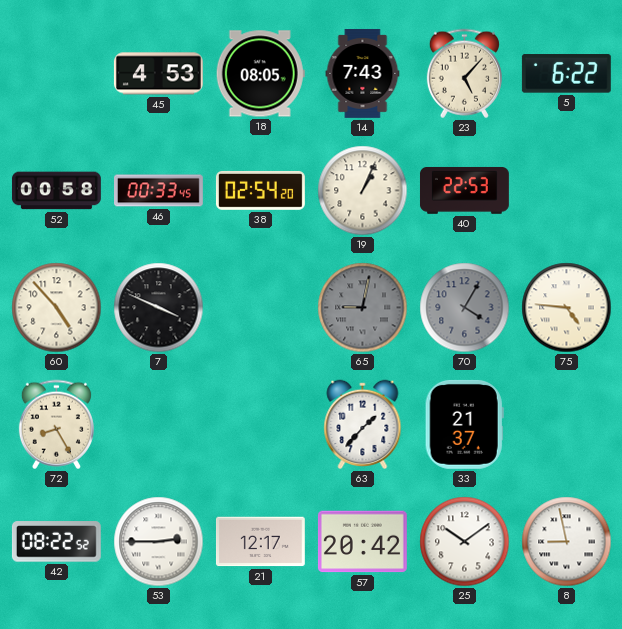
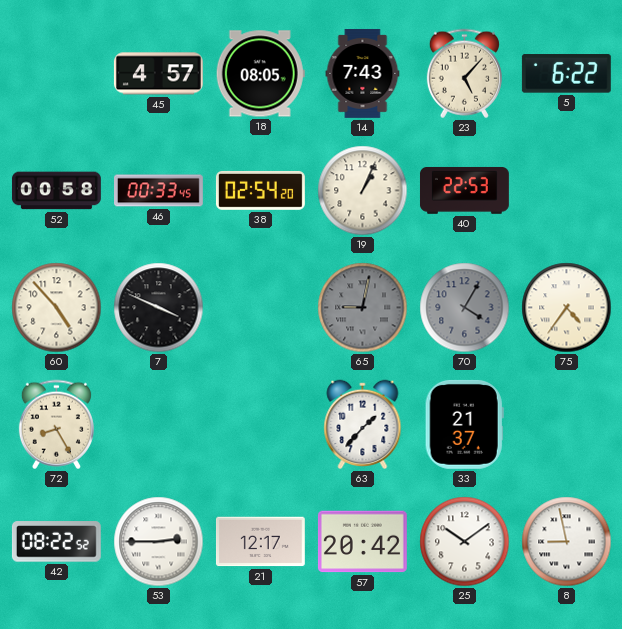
45: 4:53 -> 4:57
75: 4:46 -> 4:36
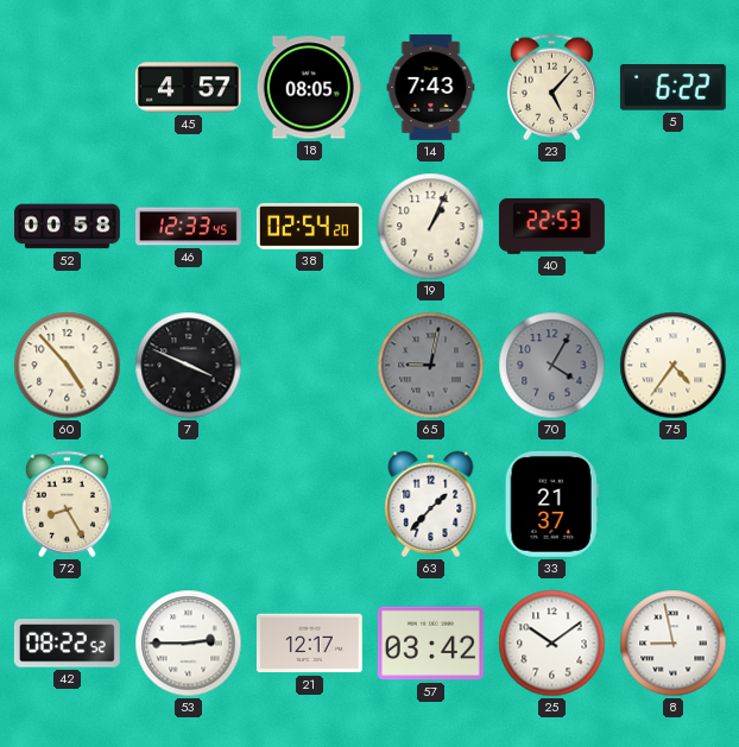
46: 00:33 -> 12:33
57: 20:42 -> 03:42
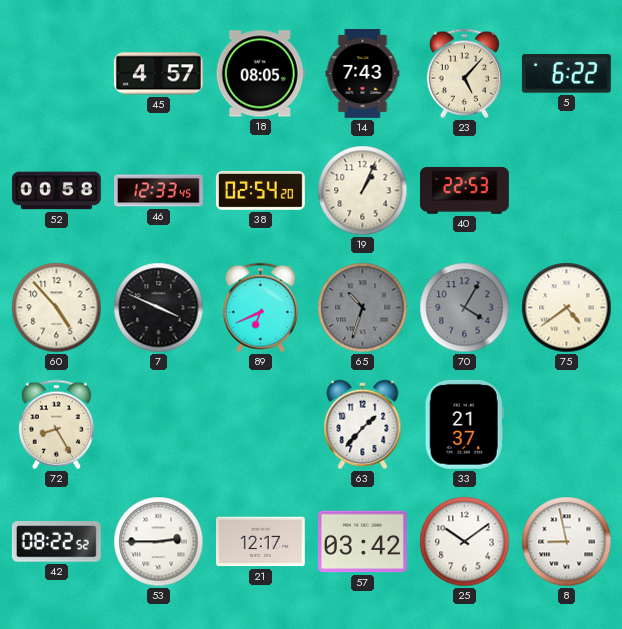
89: none -> 6:41
65: 9:02 -> 10:33
75: 4:36 -> 4:39
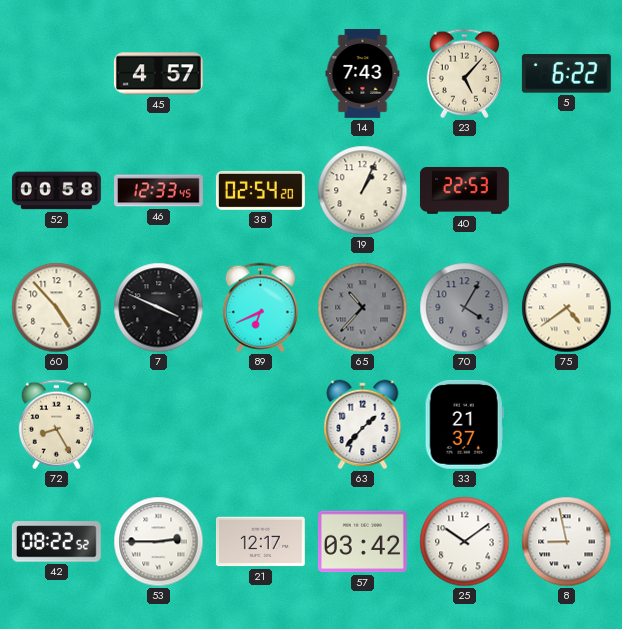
18: 08:05 -> none
65: 10:33 -> 10:37
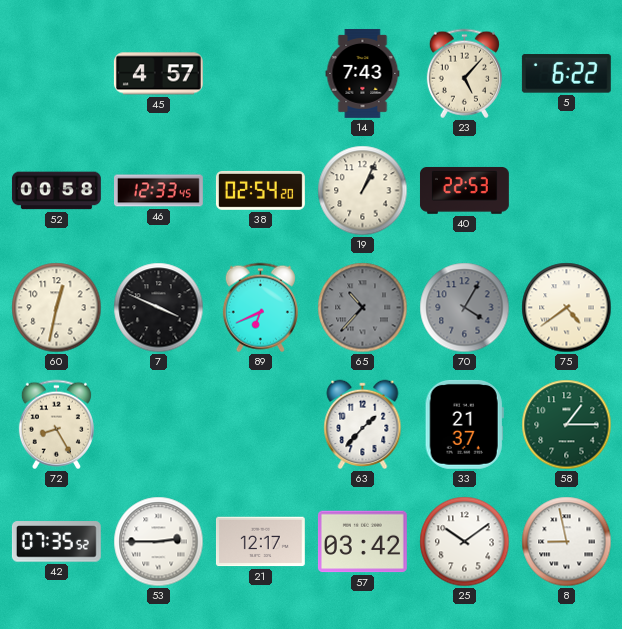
60: 4:53 -> 12:32
58: none -> 1:15
42: 08:22 -> 07:35
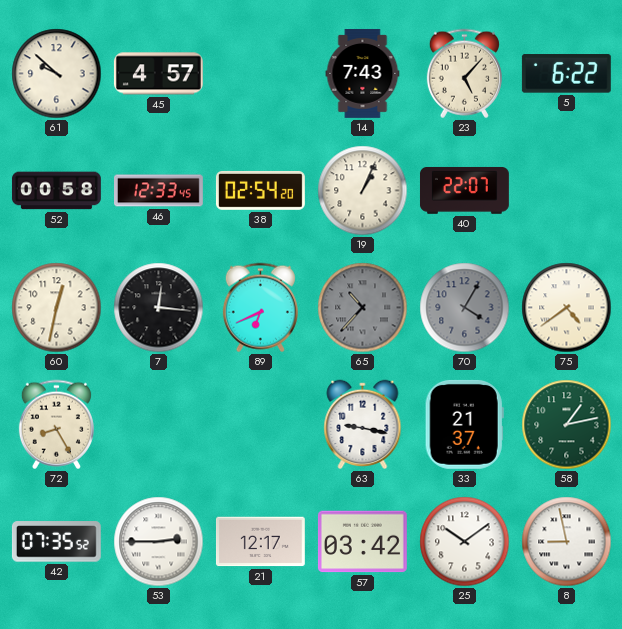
61: none -> 9:52
40: 22:53 -> 22:07
7: 3:49 -> 12:16
63: 1:37 -> 9:17
58: 1:15 -> 1:13
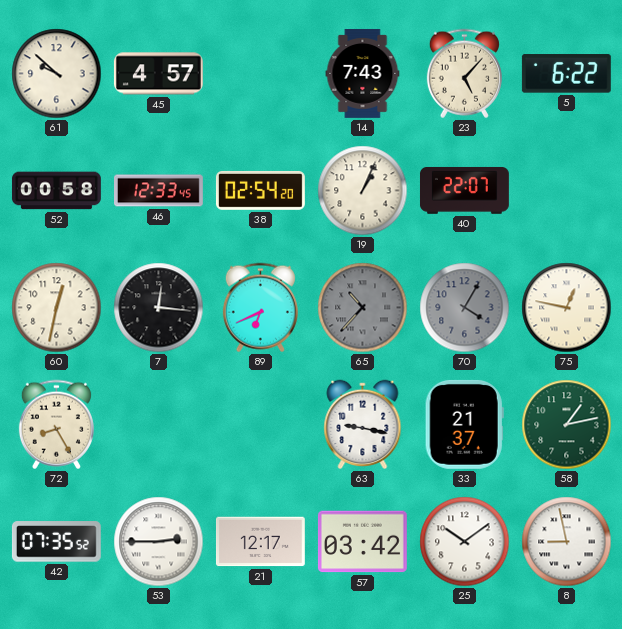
75: 4:39 -> 12:47
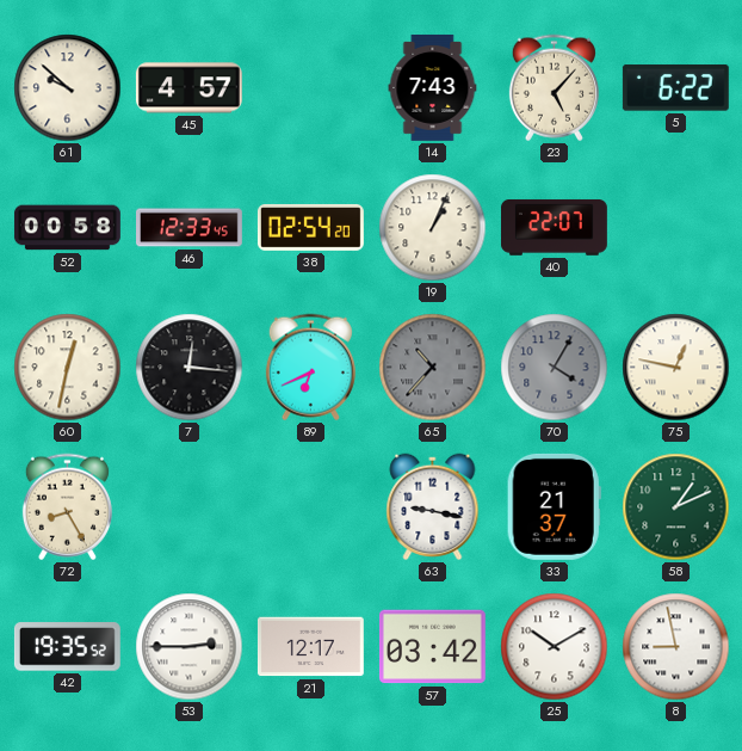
58: 1:13 -> 1:11
42: 07:35 -> 19:35
25: 10:09 -> 10:10
